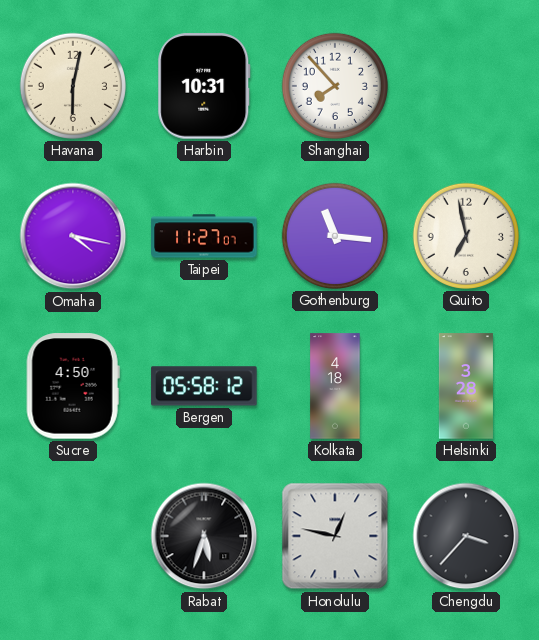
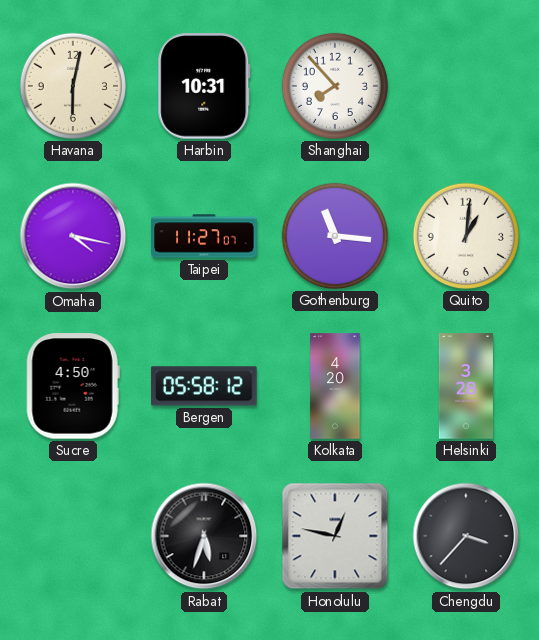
Quito: 6:58 -> 1:01
Kolkata: 4:18 -> 4:20
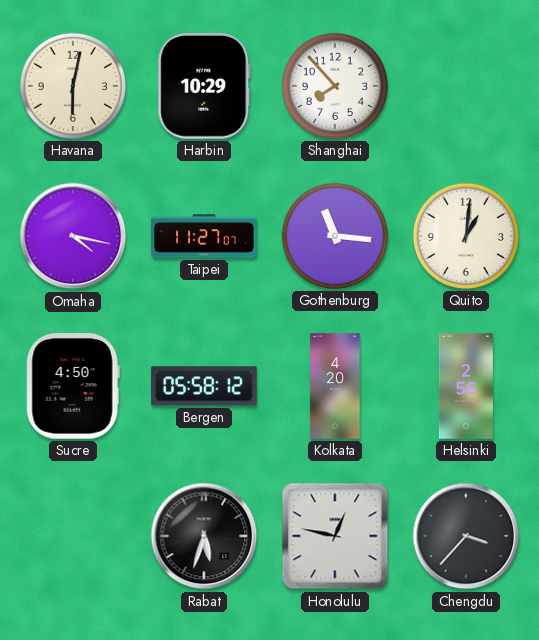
Harbin: 10:31 -> 10:29
Helsinki: 3:28 -> 2:56
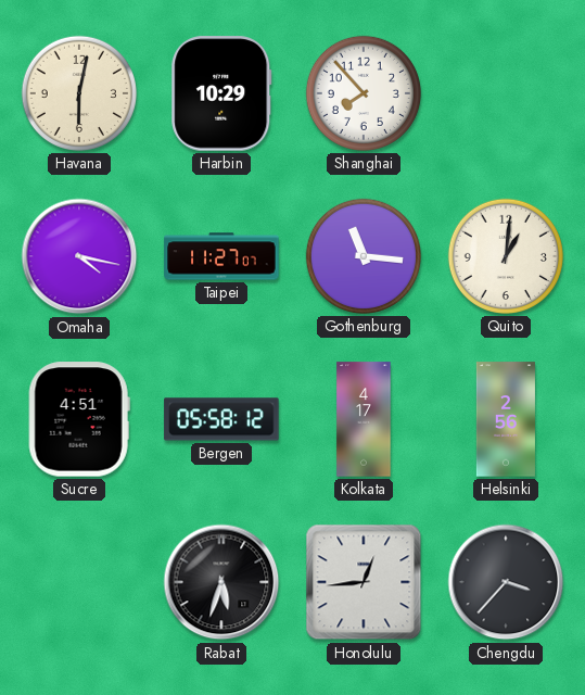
Sucre: 4:50 -> 4:51
Kolkata: 4:20 -> 4:17
Honolulu: 12:47 -> 12:44
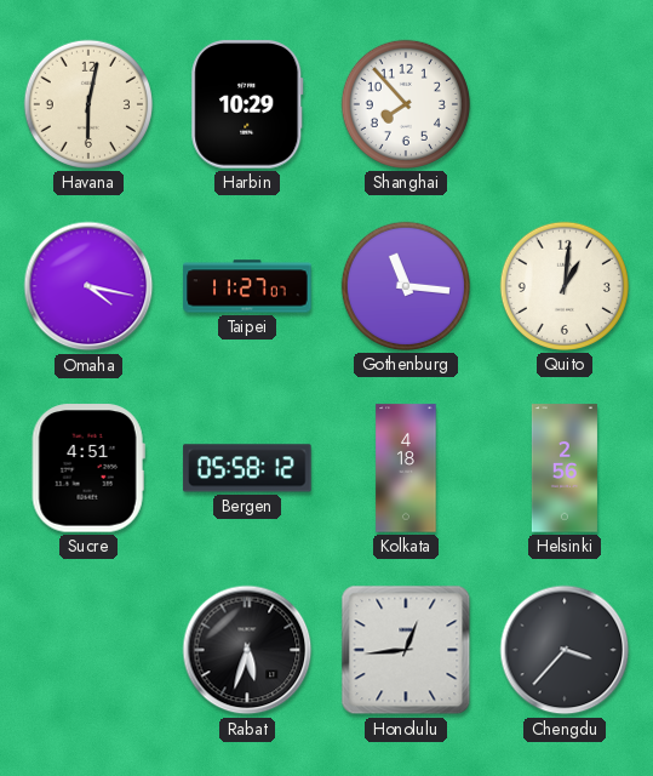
Kolkata: 4:17 -> 4:18
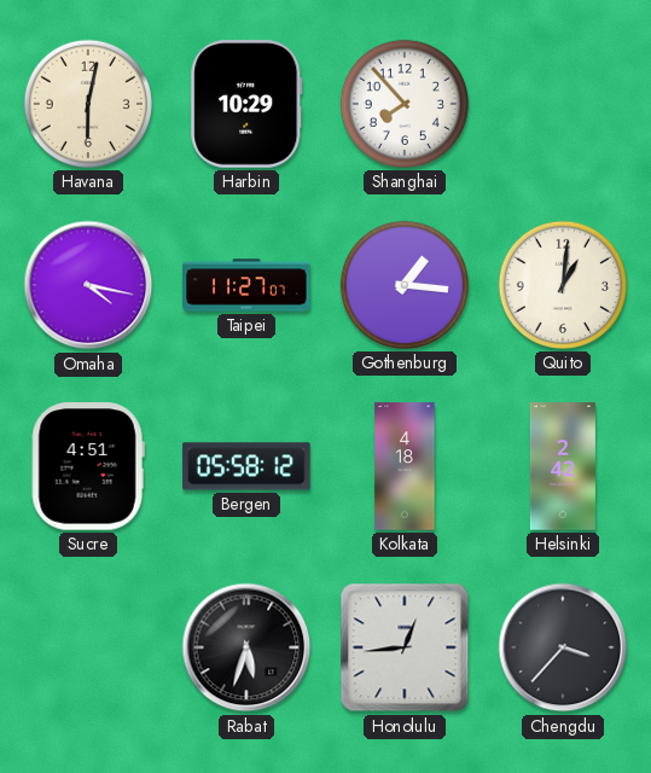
Gothenburg: 11:16 -> 1:16
Helsinki: 2:56 -> 2:42
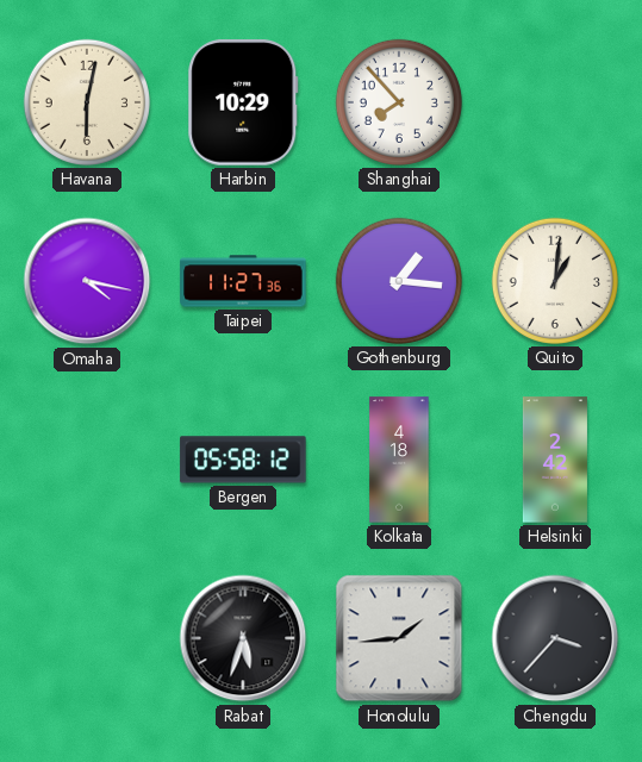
Taipei: 11:27:07 -> 11:27:36
Sucre: 4:51 -> none
Honolulu: 12:44 -> 1:44
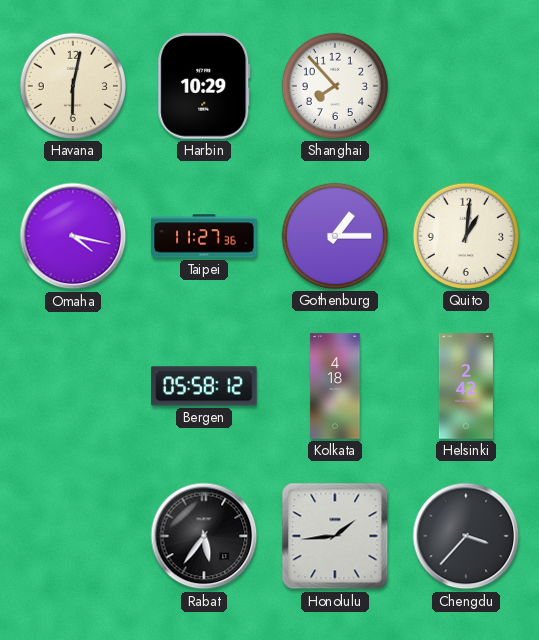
Gothenburg: 1:16 -> 1:15
Rabat: 5:33 -> 5:36
